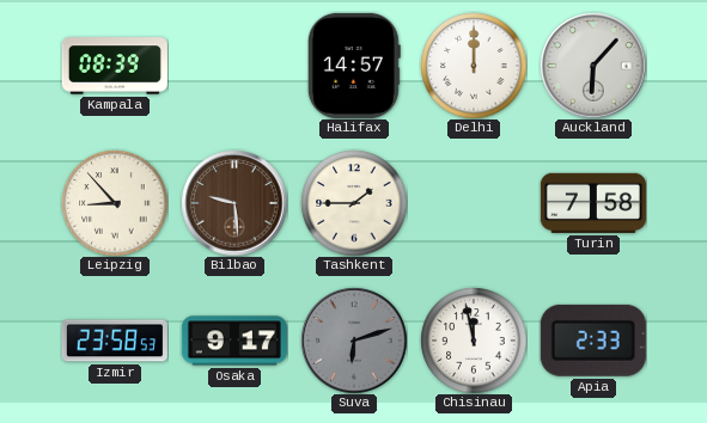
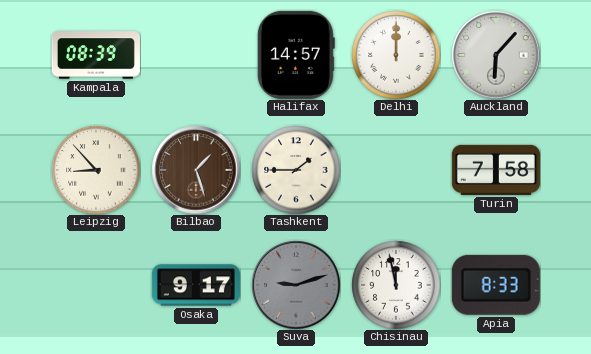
Bilbao: 9:29 -> 1:27
Izmir: 23:58 -> none
Suva: 6:12 -> 9:12
Apia: 2:33 -> 8:33
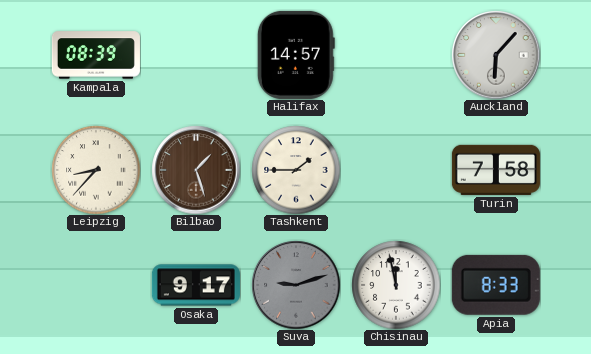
Delhi: 12:00 -> none
Leipzig: 8:53 -> 8:37
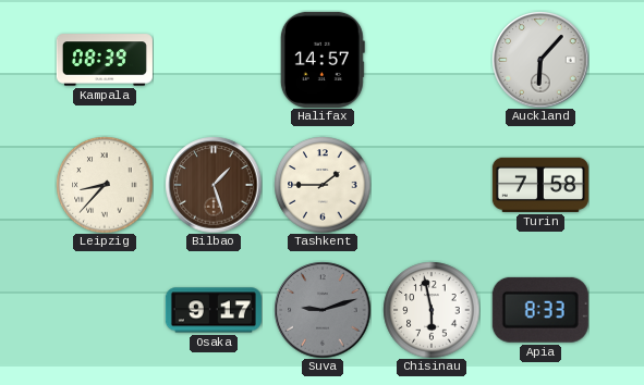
Chisinau: 11:58 -> 5:58
